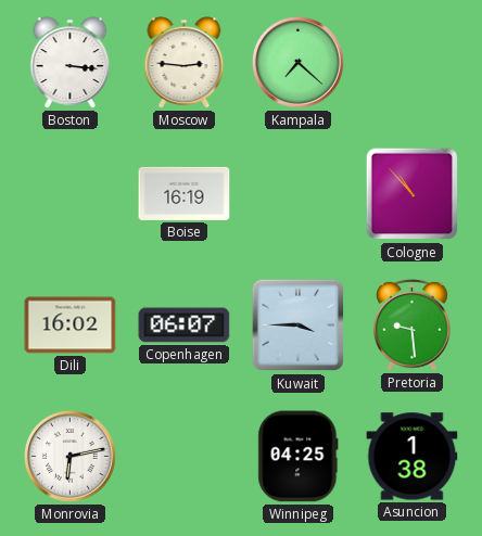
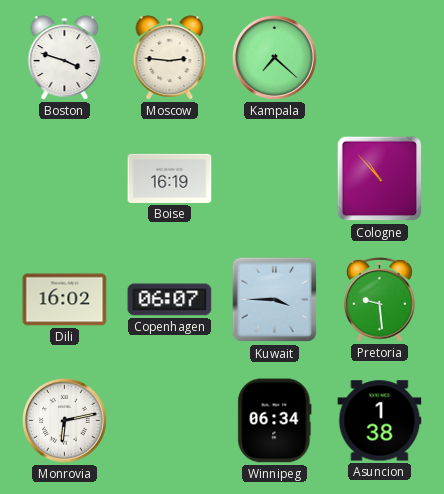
Boston: 3:16 -> 3:48
Winnipeg: 04:25 -> 06:34
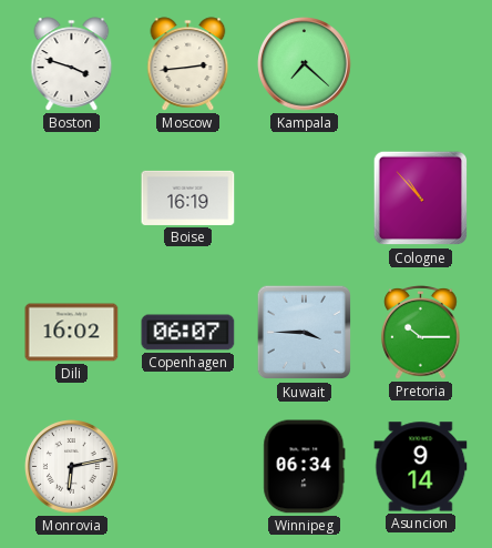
Moscow: 2:46 -> 2:44
Pretoria: 9:29 -> 10:15
Asuncion: 1:38 -> 9:14
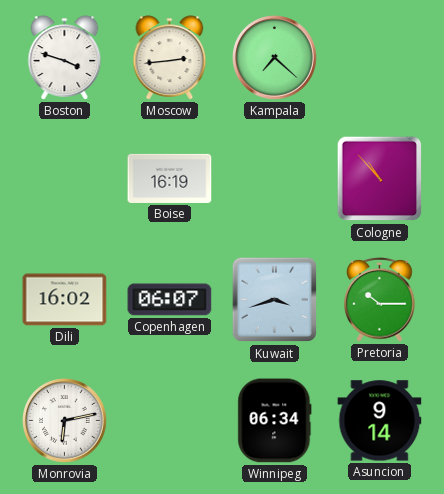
Kuwait: 3:45 -> 3:42
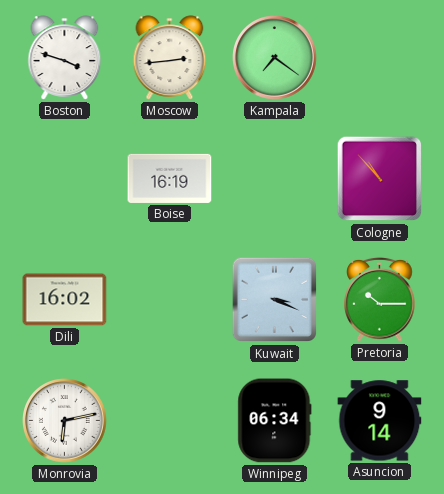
Kampala: 7:22 -> 7:21
Copenhagen: 06:07 -> none
Kuwait: 3:42 -> 3:19
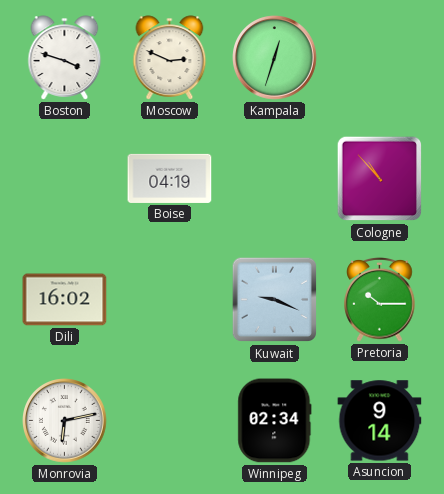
Moscow: 2:44 -> 2:49
Kampala: 7:21 -> 12:33
Boise: 16:19 -> 04:19
Kuwait: 3:19 -> 9:19
Winnipeg: 06:34 -> 02:34
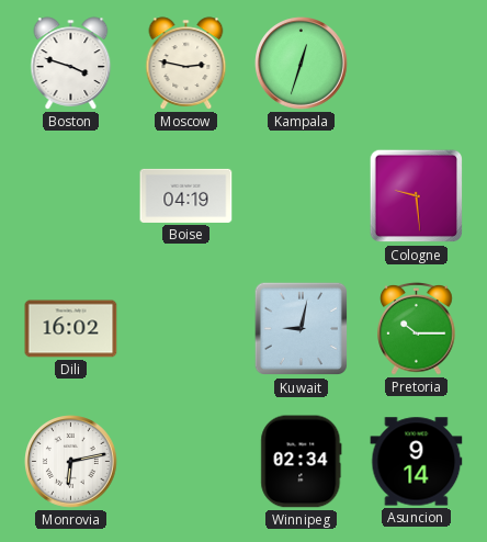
Moscow: 2:49 -> 2:47
Cologne: 10:53 -> 9:29
Kuwait: 9:19 -> 9:02
